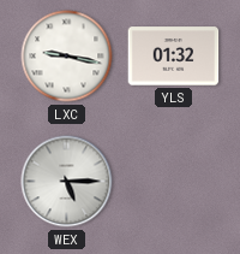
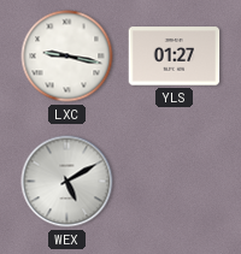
YLS: 01:32 -> 01:27
WEX: 5:15 -> 5:10
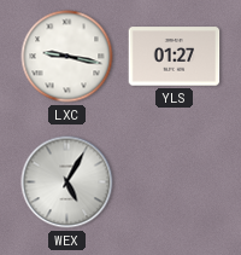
WEX: 5:10 -> 5:05
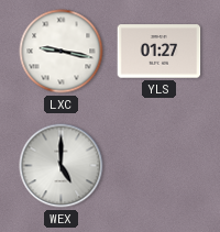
WEX: 5:05 -> 5:00
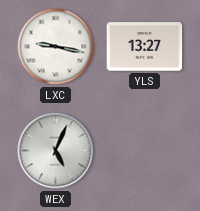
YLS: 01:27 -> 13:27
WEX: 5:00 -> 5:04
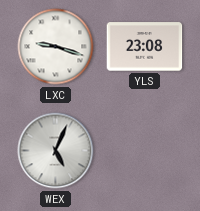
LXC: 9:17 -> 9:18
YLS: 13:27 -> 23:08
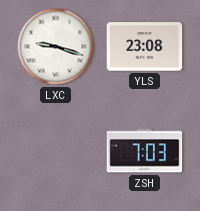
WEX: 5:04 -> none
ZSH: none -> 7:03
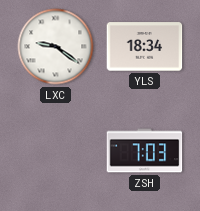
LXC: 9:18 -> 9:21
YLS: 23:08 -> 18:34
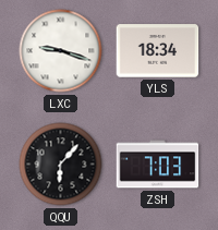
LXC: 9:21 -> 9:18
QQU: none -> 6:07
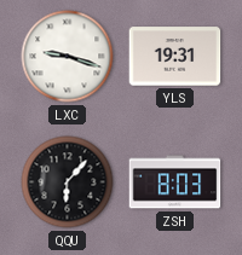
YLS: 18:34 -> 19:31
ZSH: 7:03 -> 8:03
